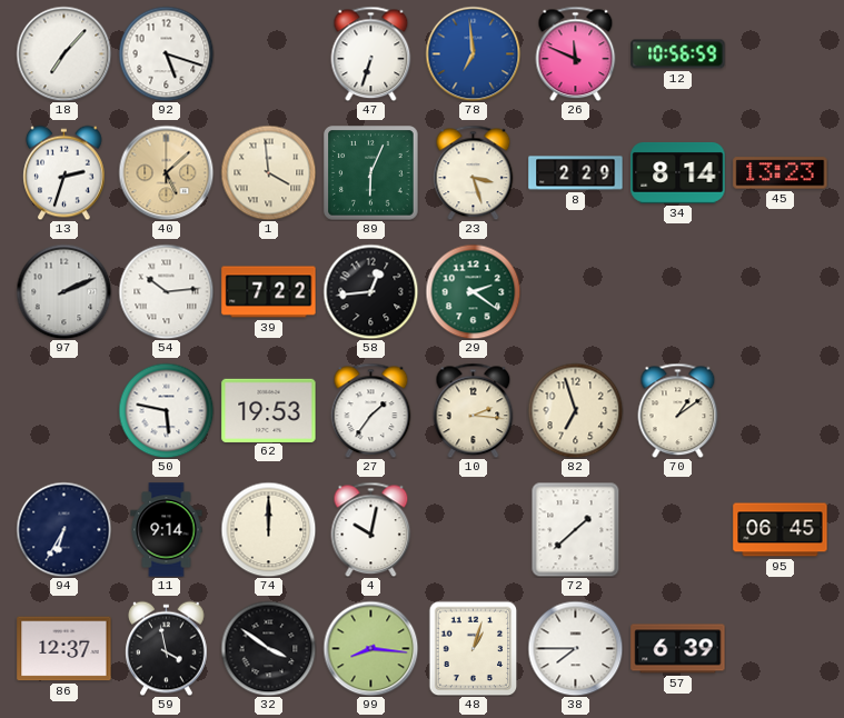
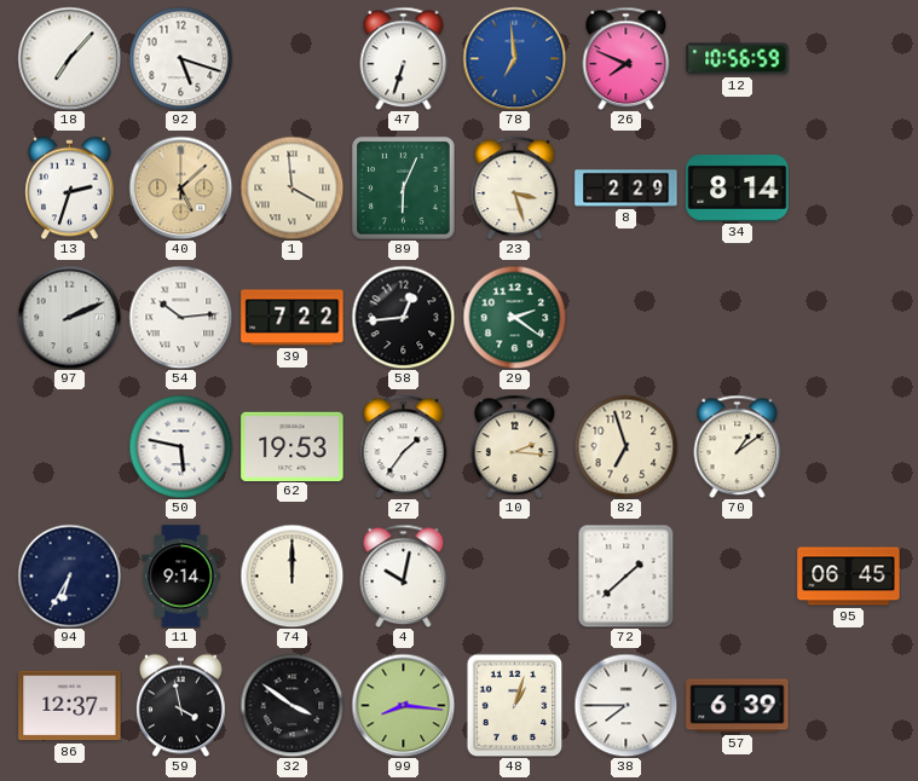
26: 11:49 -> 7:49
45: 13:23 -> none
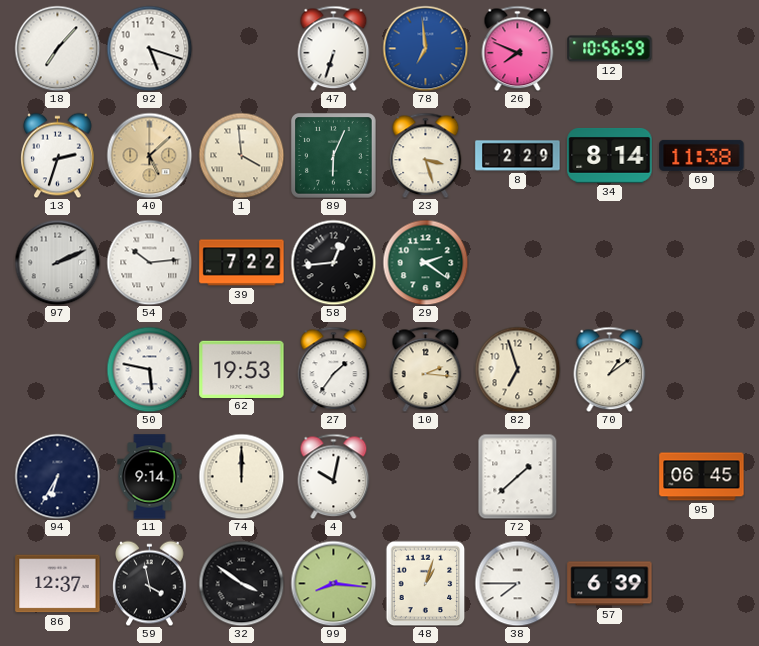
69: none -> 11:38
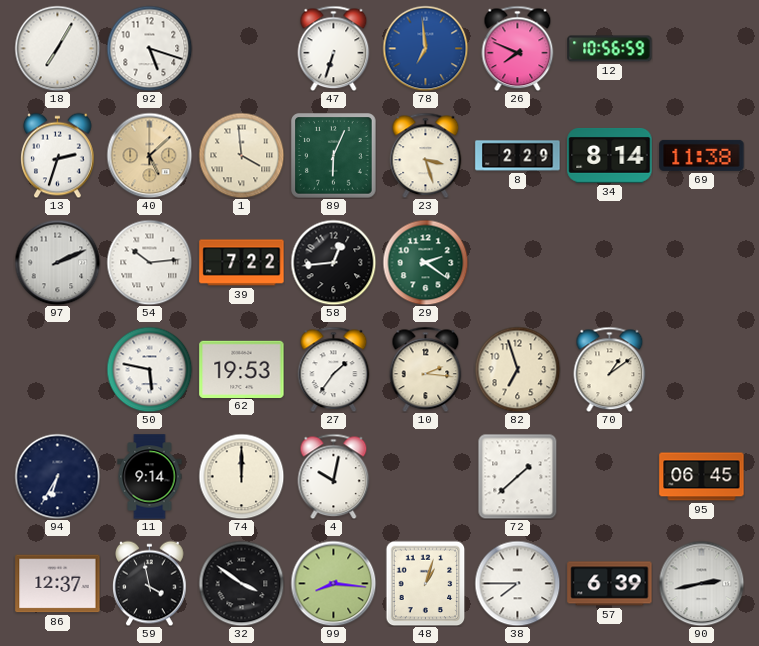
18: 7:07 -> 7:05
90: none -> 2:43
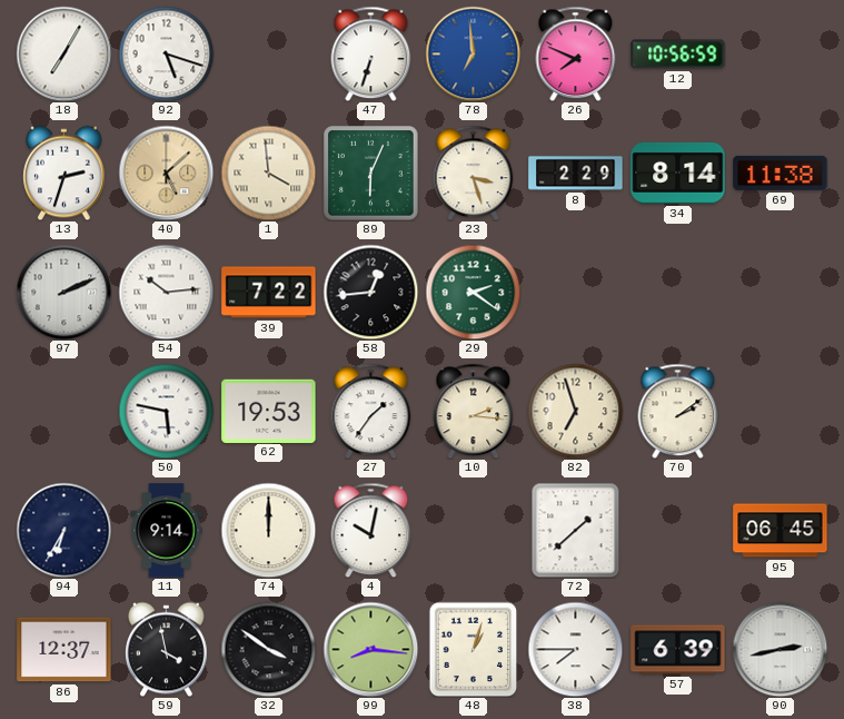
70: 1:09 -> 2:09
